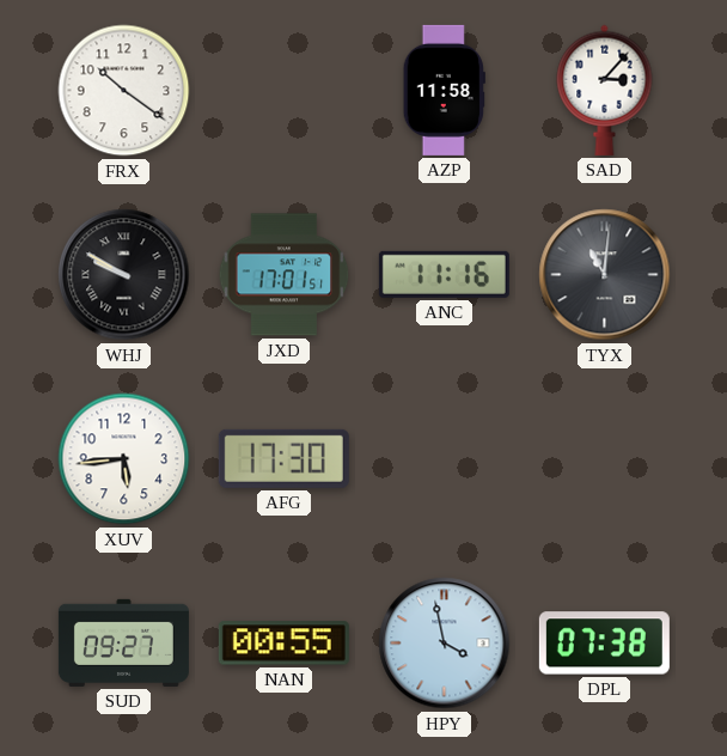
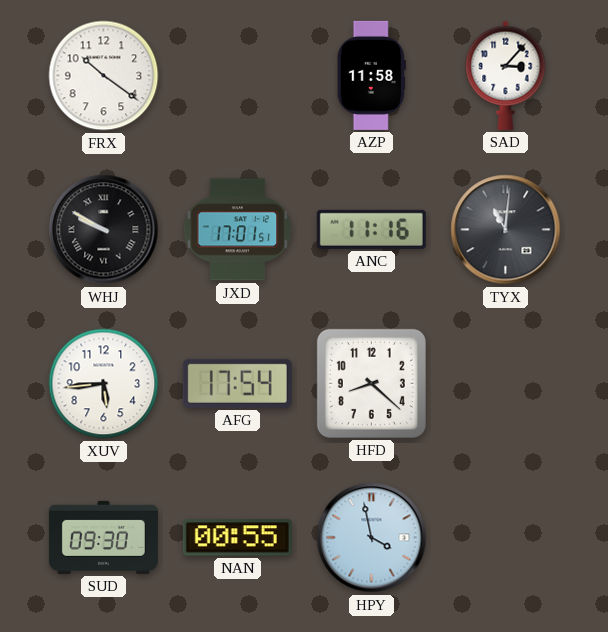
AFG: 17:30 -> 17:54
HFD: none -> 8:22
SUD: 09:27 -> 09:30
DPL: 07:38 -> none
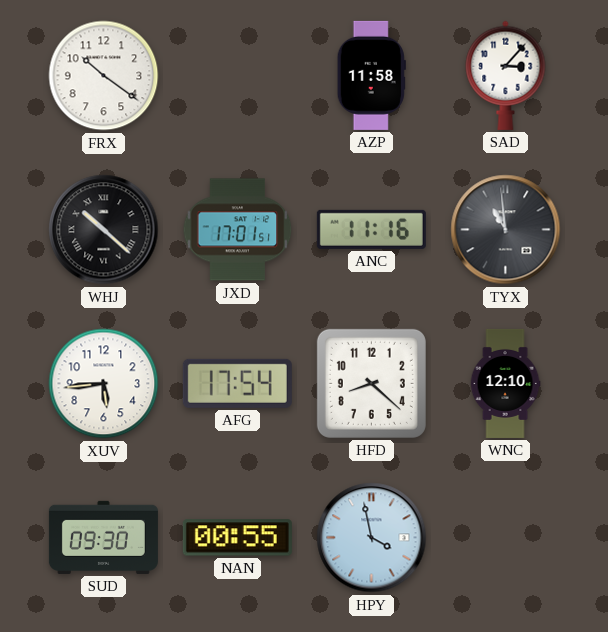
WHJ: 9:50 -> 10:22
TYX: 11:01 -> 10:59
WNC: none -> 12:10
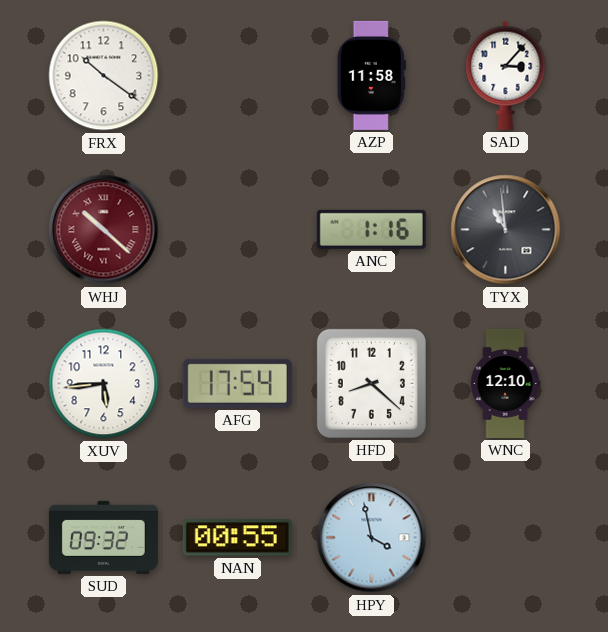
WHJ dial: black -> burgundy
JXD: 17:01 -> none
ANC: 11:16 -> 1:16
SUD: 09:30 -> 09:32
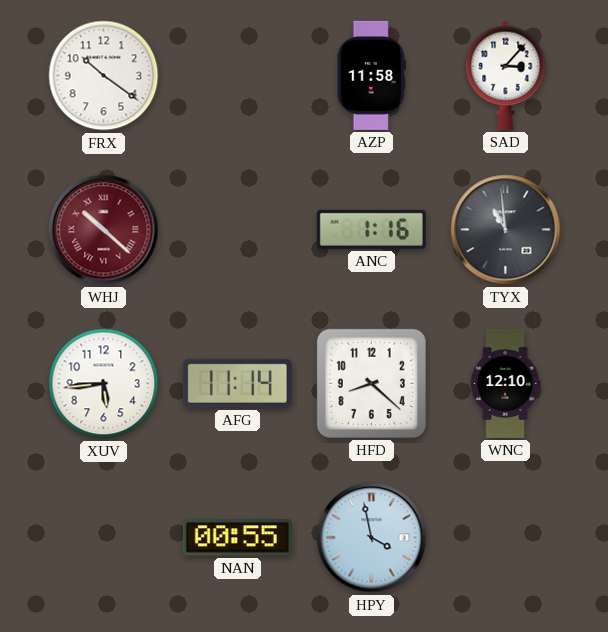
AFG: 17:54 -> 11:14
SUD: 09:32 -> none
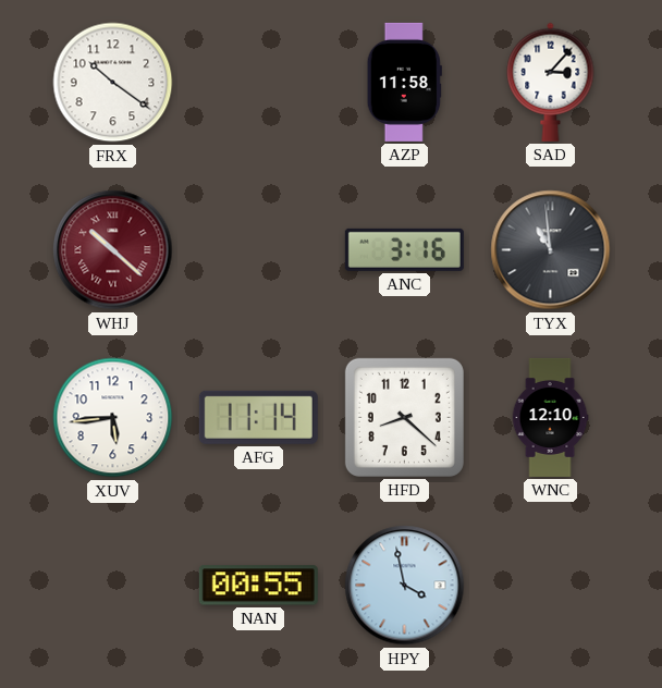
ANC: 1:16 -> 3:16
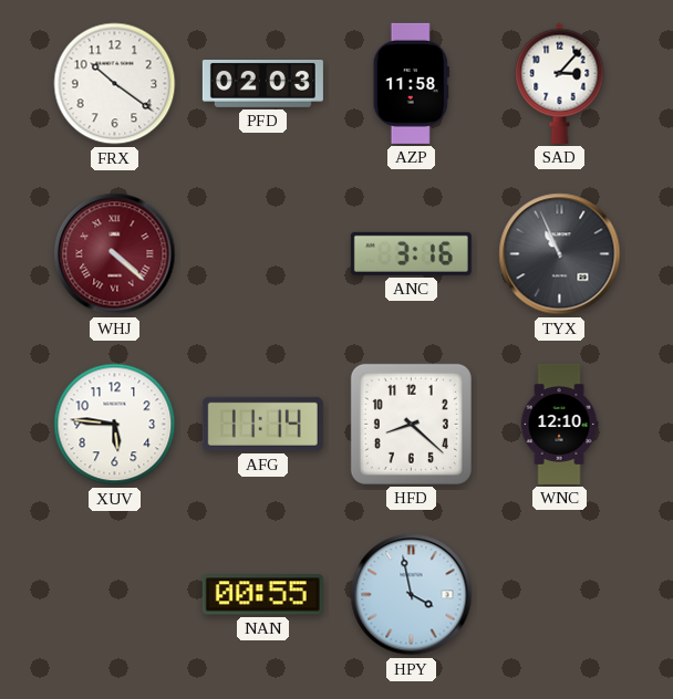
PFD: none -> 02:03
WHJ: 10:22 -> 4:22
TYX: 10:59 -> 10:56
XUV: 5:44 -> 5:46
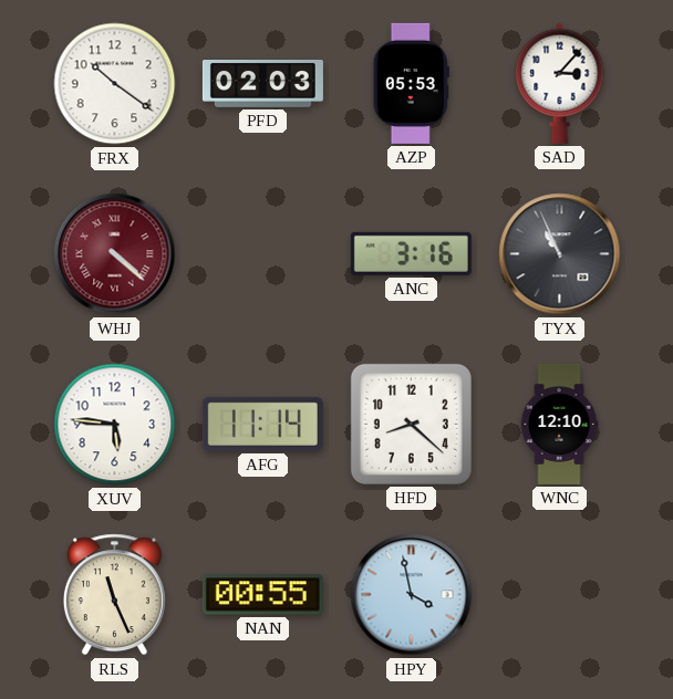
AZP: 11:58 -> 05:53
RLS: none -> 11:26
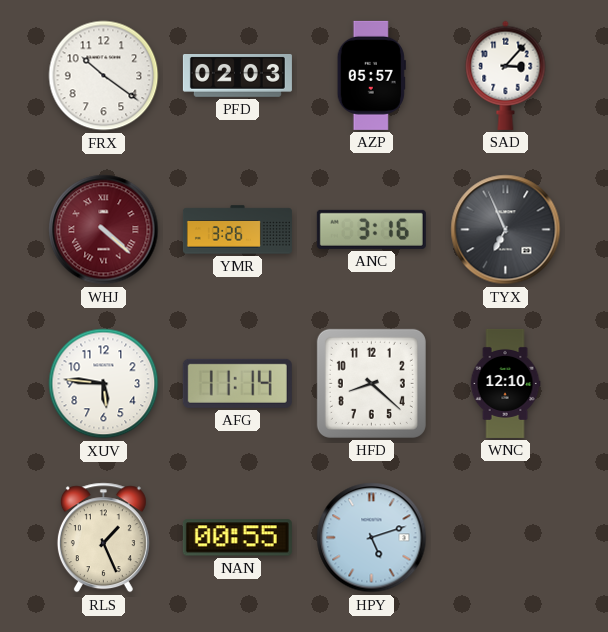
AZP: 05:53 -> 05:57
YMR: none -> 3:26
TYX: 10:56 -> 6:56
RLS: 11:26 -> 1:26
HPY: 3:58 -> 5:12
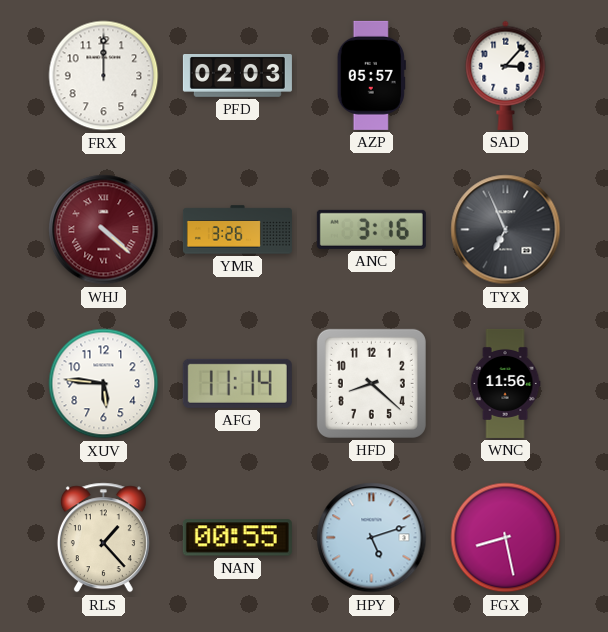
FRX: 10:21 -> 12:00
WNC: 12:10 -> 11:56
RLS: 1:26 -> 1:23
FGX: none -> 8:28
